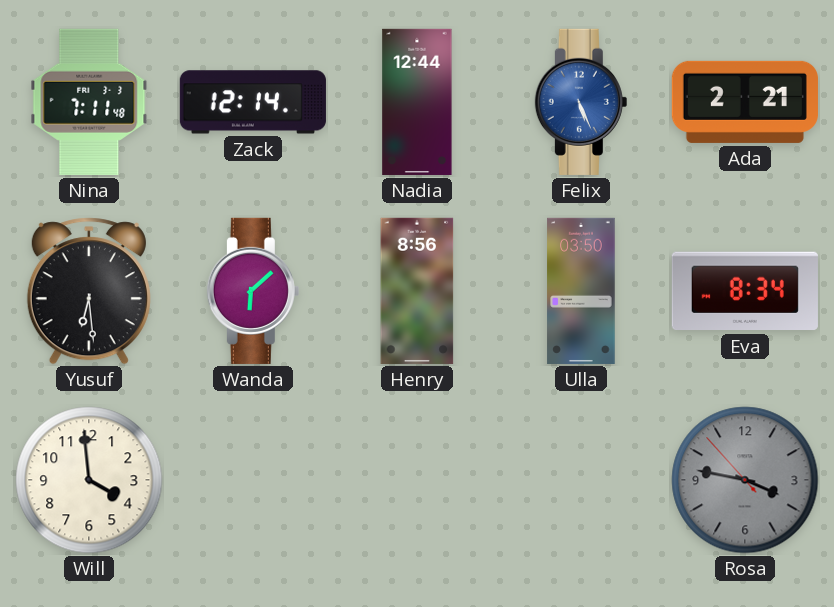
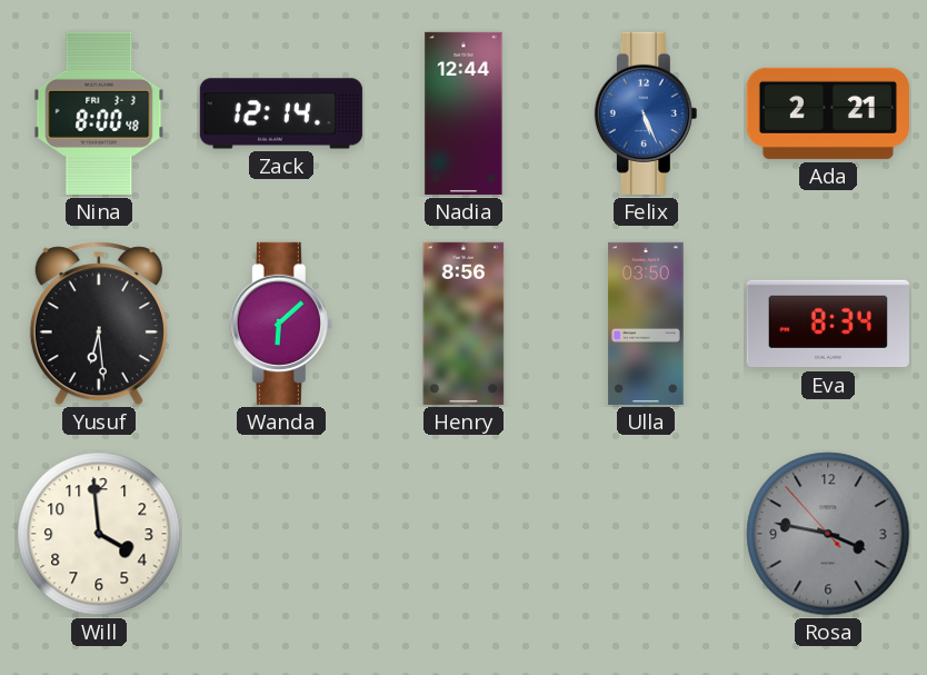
Nina: 7:11 -> 8:00
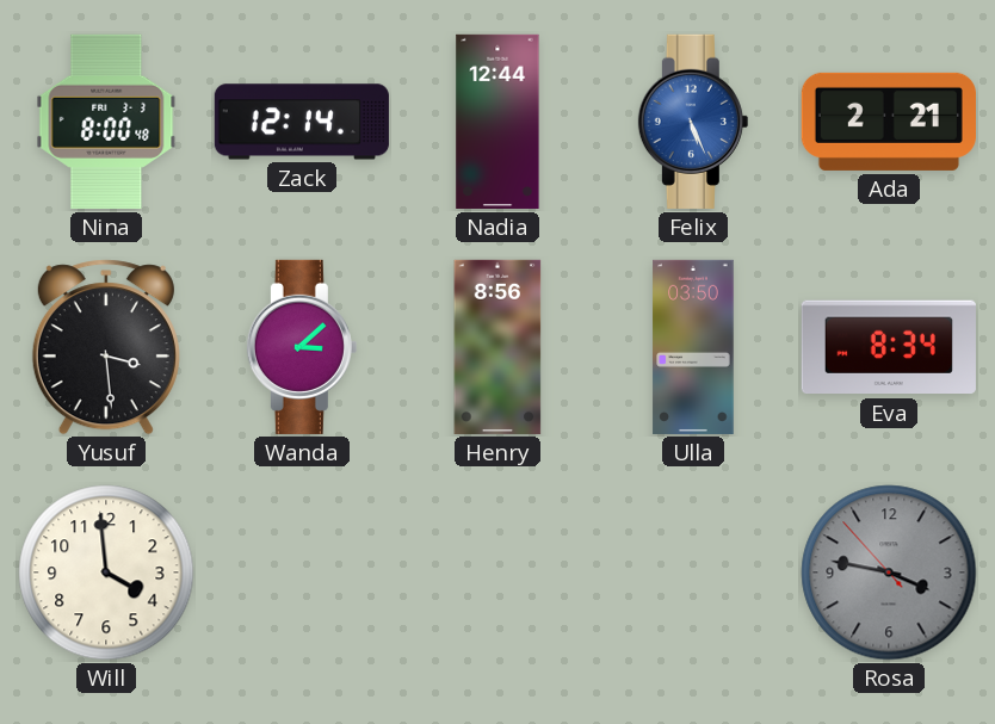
Yusuf: 6:29 -> 3:29
Wanda: 6:08 -> 3:08
